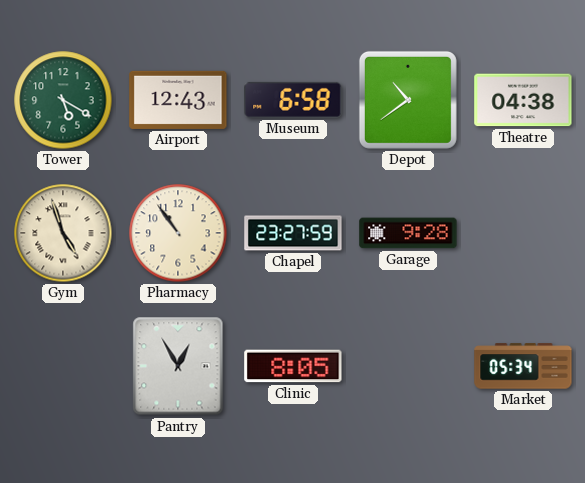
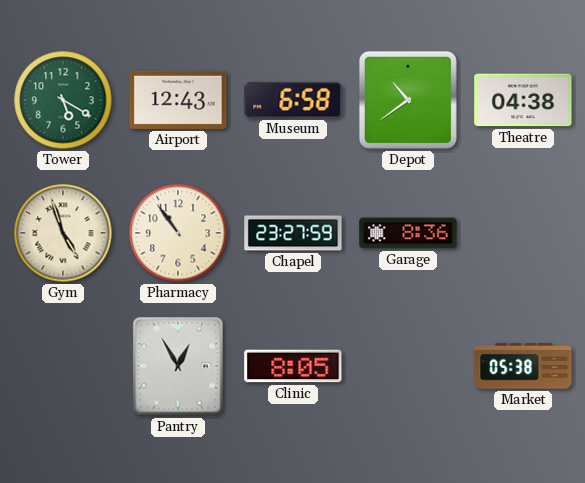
Garage: 9:28 -> 8:36
Market: 05:34 -> 05:38
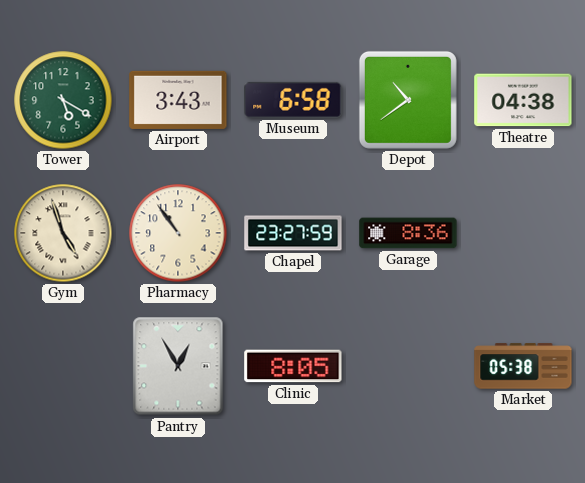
Airport: 12:43 -> 3:43
